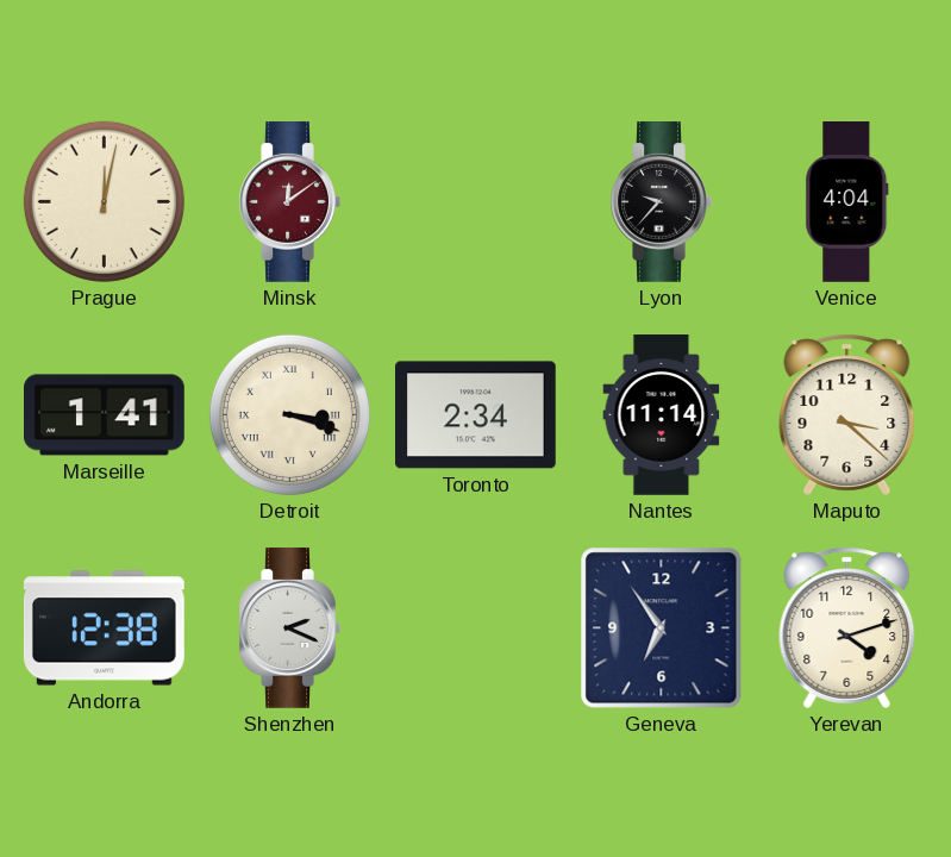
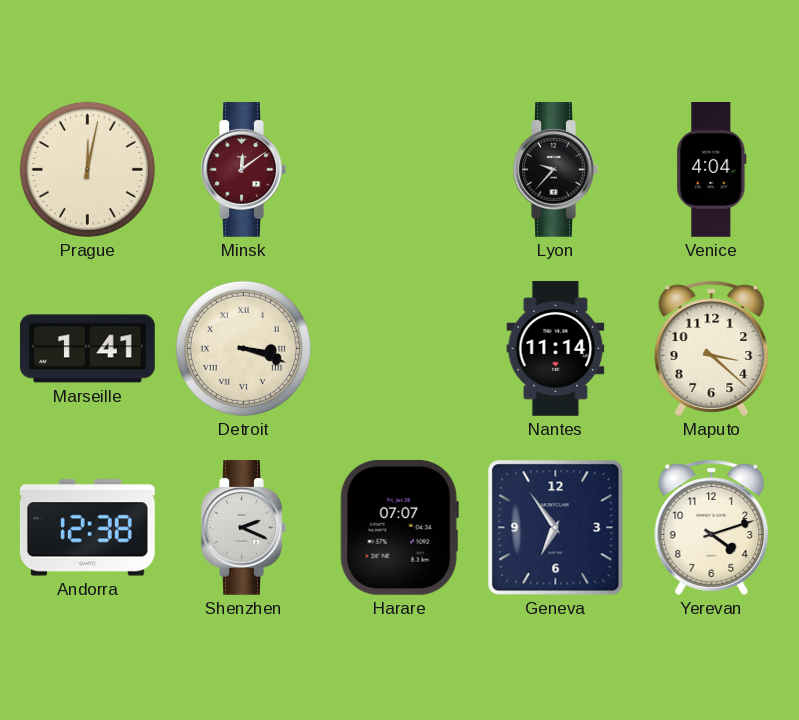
Toronto: 2:34 -> none
Harare: none -> 07:07
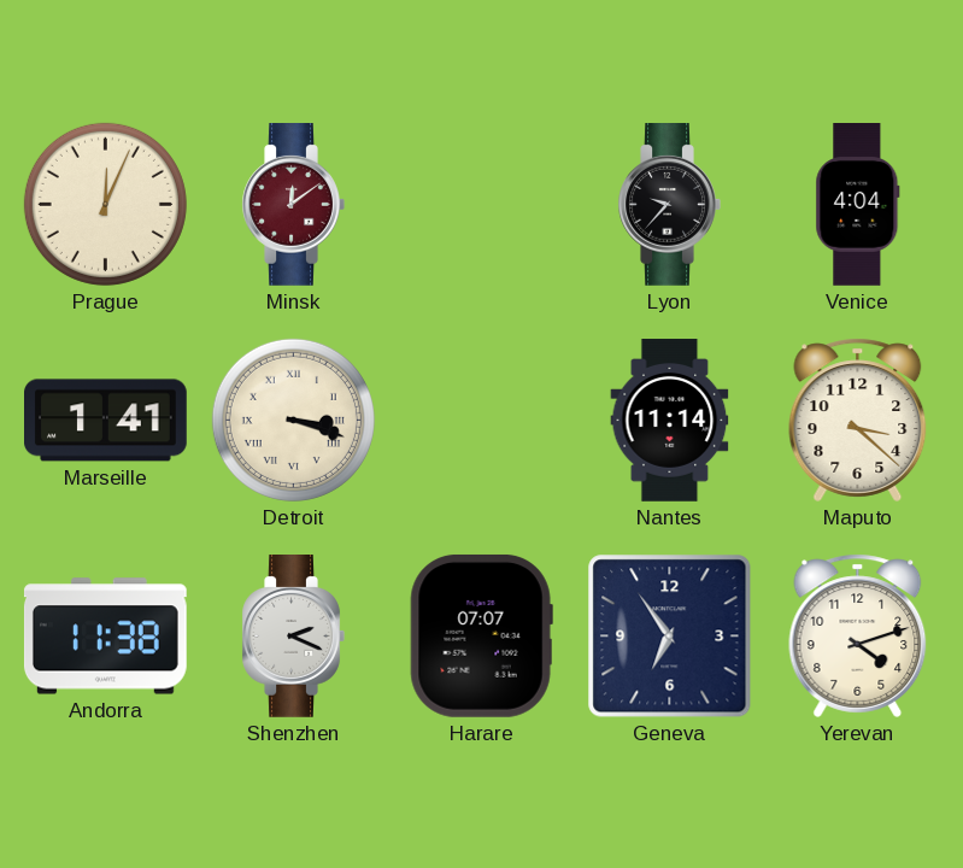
Prague: 12:02 -> 12:04
Andorra: 12:38 -> 11:38
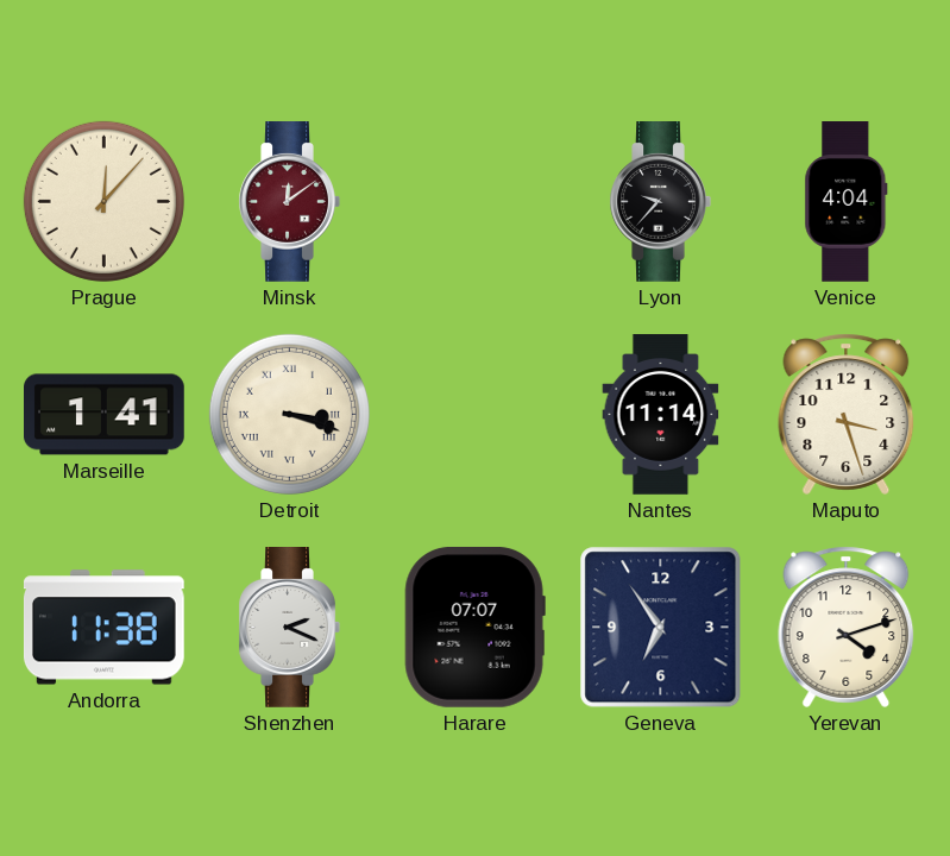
Prague: 12:04 -> 12:07
Maputo: 3:22 -> 3:27
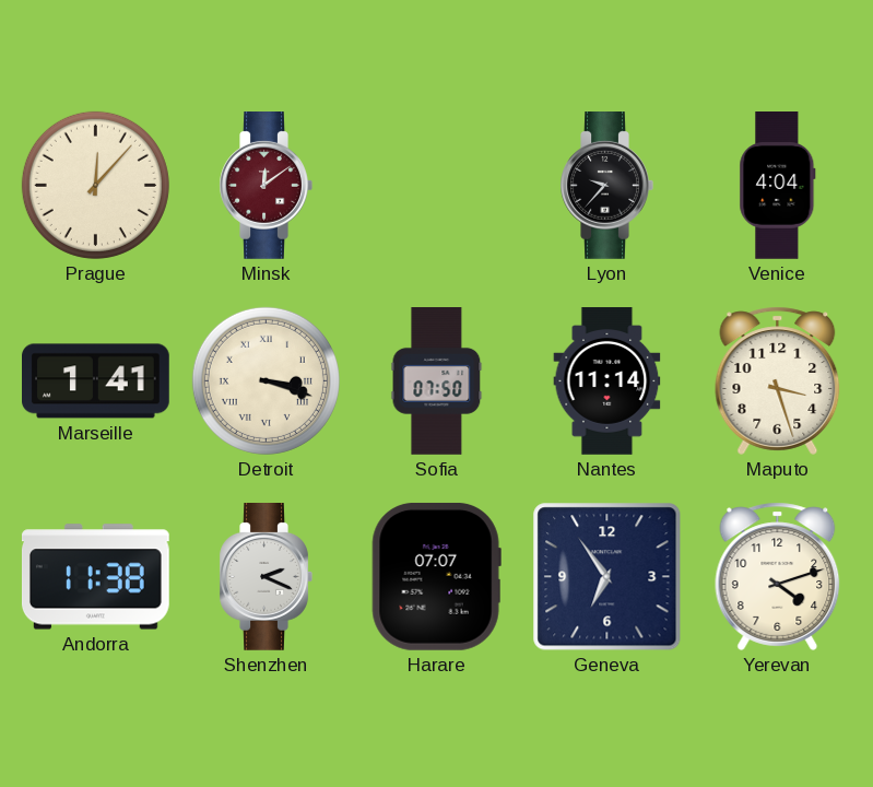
Sofia: none -> 07:50
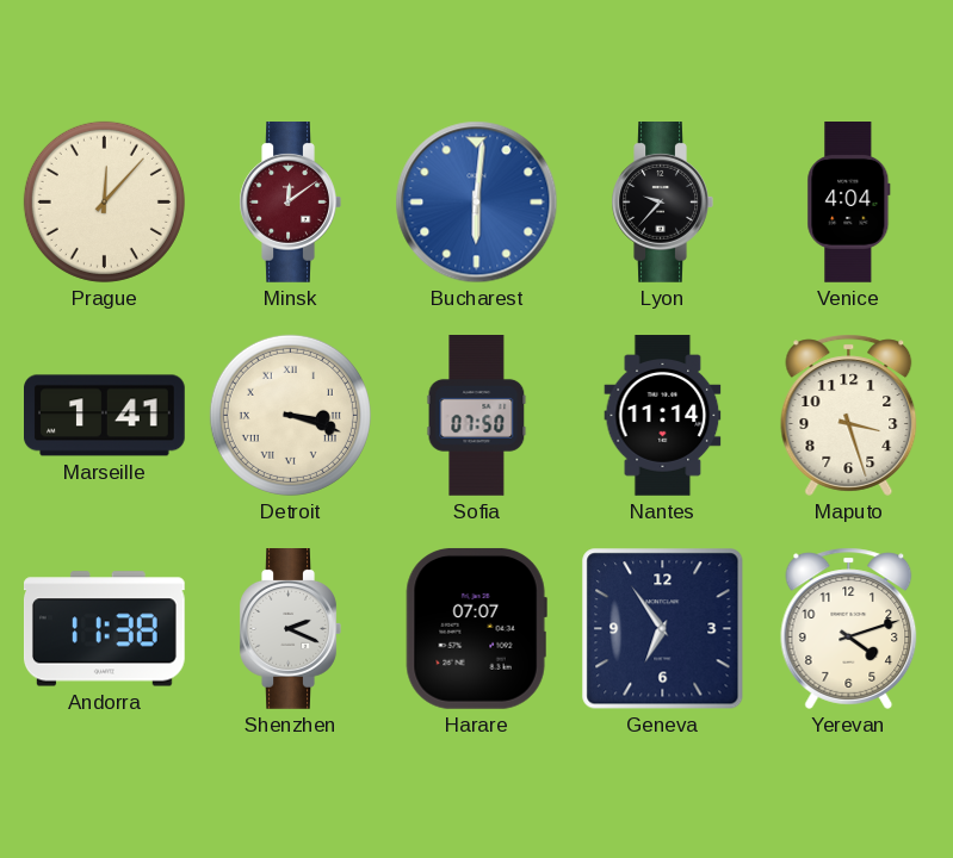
Bucharest: none -> 6:01
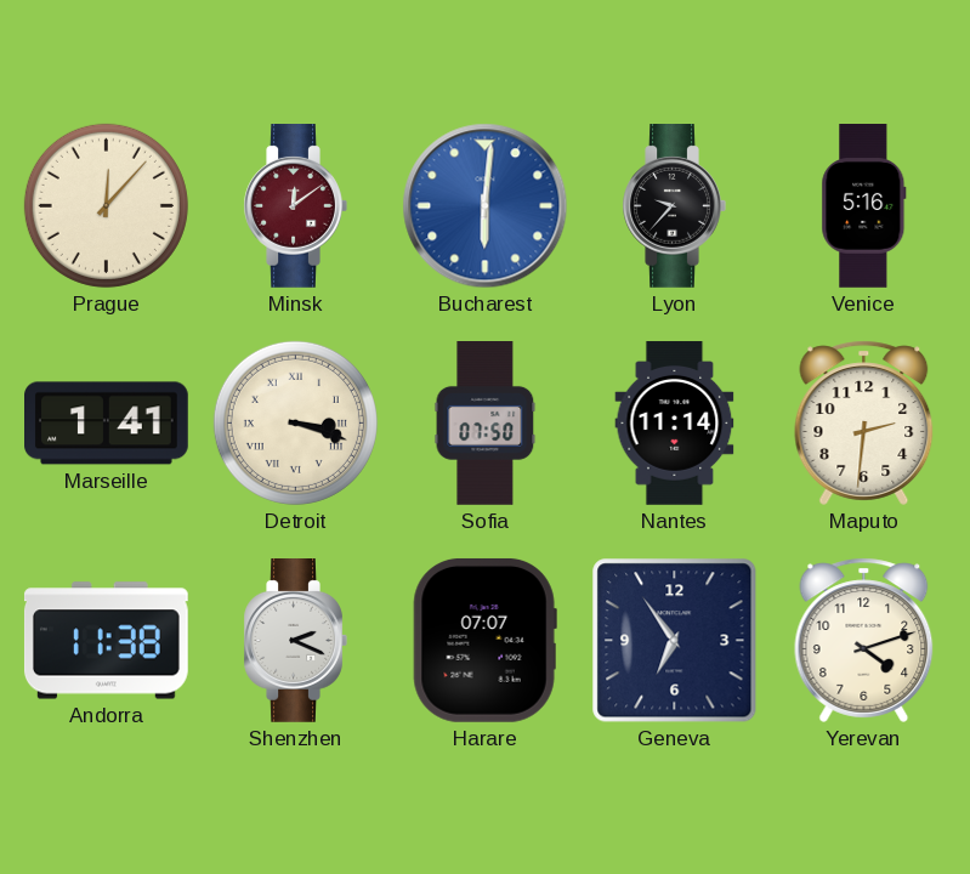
Venice: 4:04 -> 5:16
Maputo: 3:27 -> 2:31
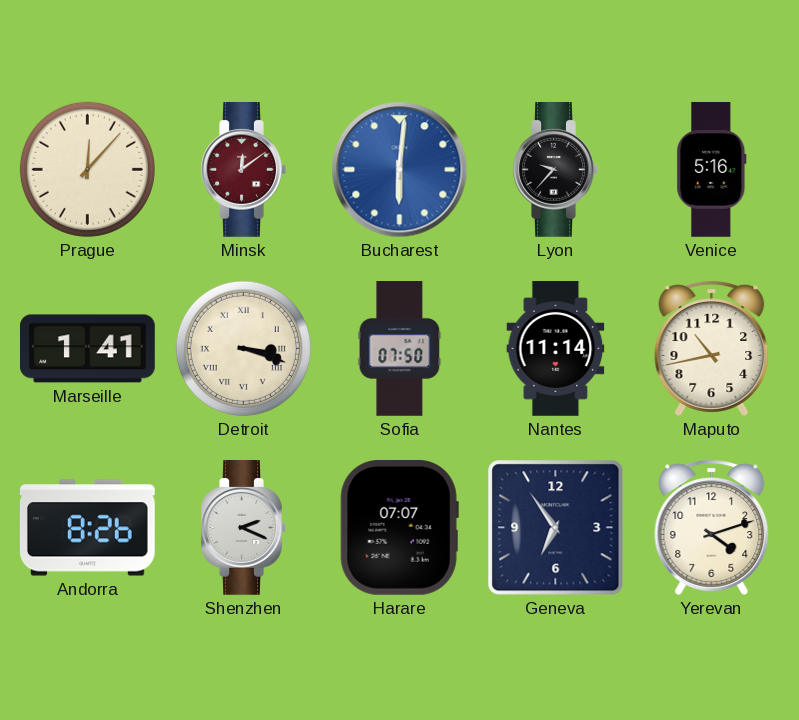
Maputo: 2:31 -> 10:43
Andorra: 11:38 -> 8:26
